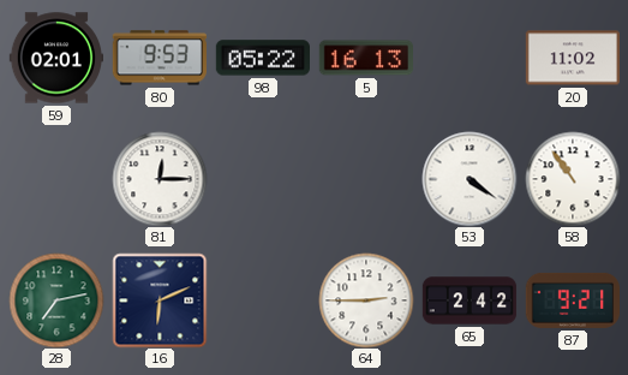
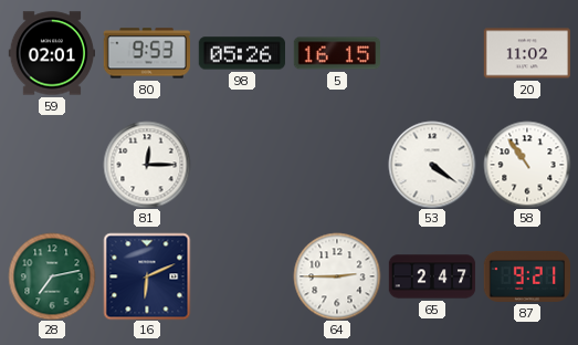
98: 05:22 -> 05:26
5: 16:13 -> 16:15
65: 2:42 -> 2:47
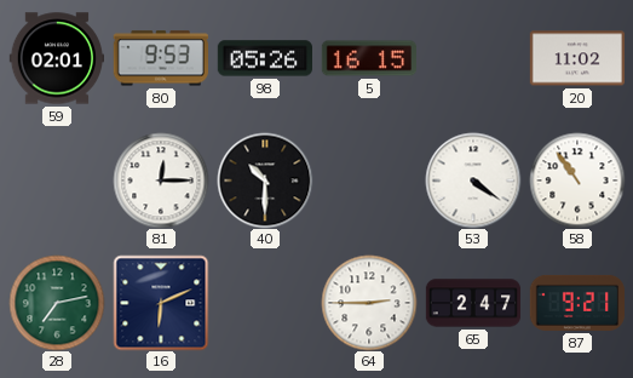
40: none -> 10:30
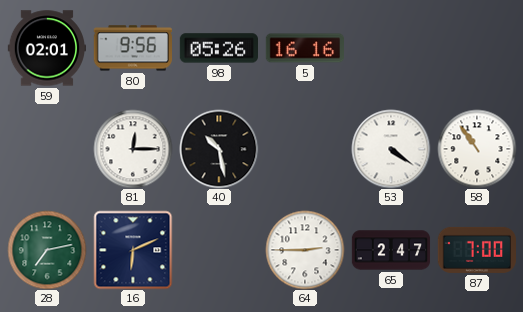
80: 9:53 -> 9:56
5: 16:15 -> 16:16
20: 11:02 -> none
40: 10:30 -> 10:28
87: 9:21 -> 7:00
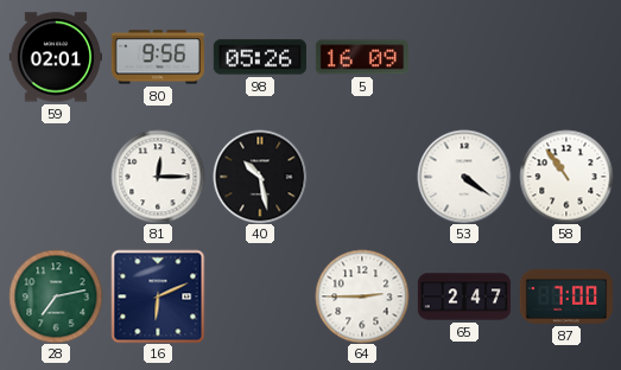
5: 16:16 -> 16:09
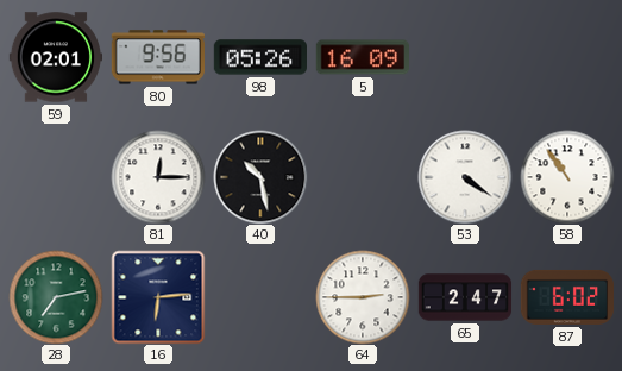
16: 6:11 -> 6:14
87: 7:00 -> 6:02
